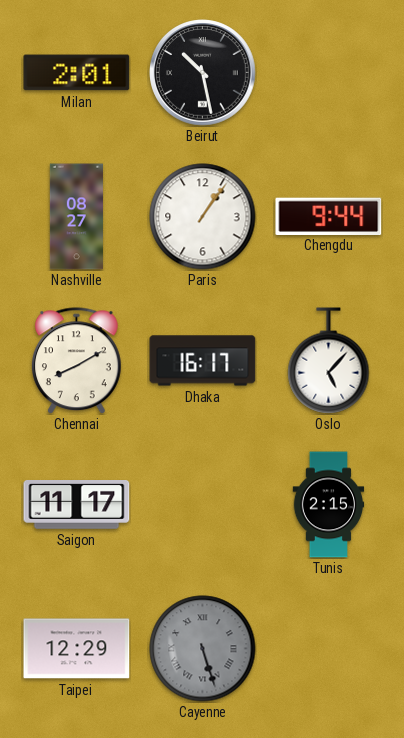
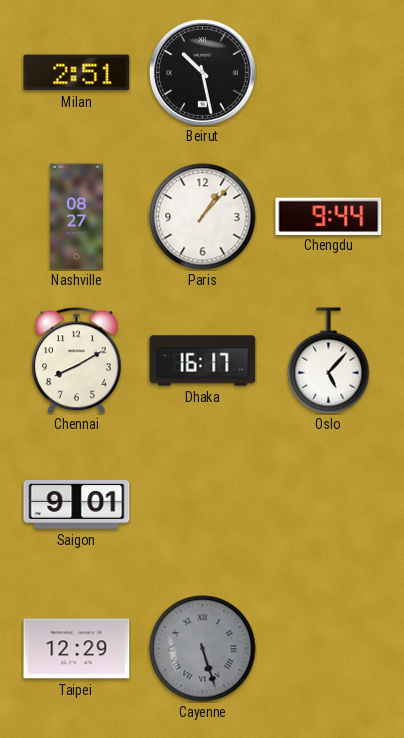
Milan: 2:01 -> 2:51
Paris: 1:06 -> 1:07
Saigon: 11:17 -> 9:01
Tunis: 2:15 -> none
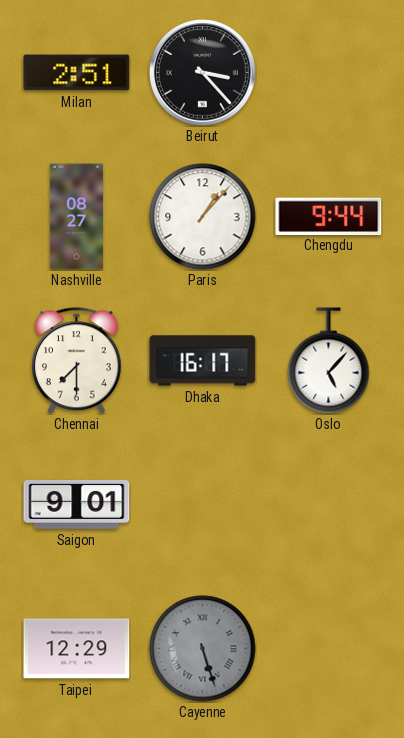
Beirut: 10:28 -> 3:23
Chennai: 8:10 -> 7:30
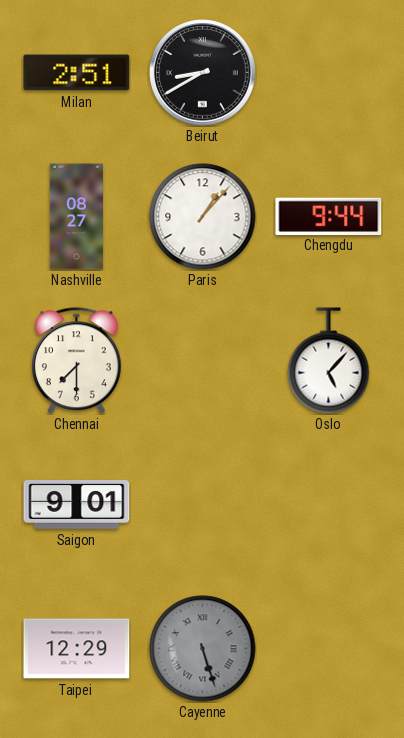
Beirut: 3:23 -> 8:40
Dhaka: 16:17 -> none
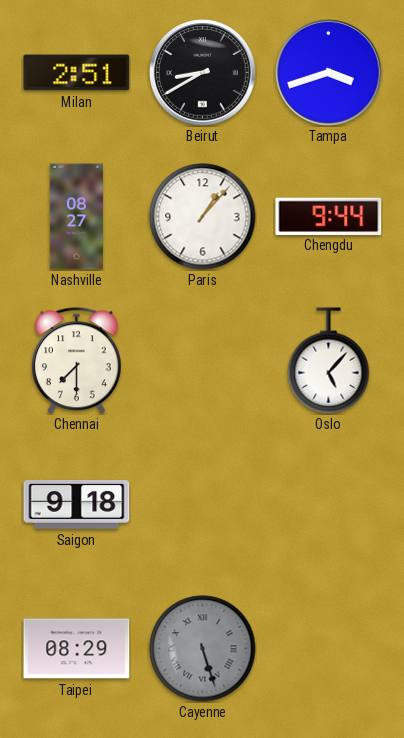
Tampa: none -> 3:42
Saigon: 9:01 -> 9:18
Taipei: 12:29 -> 08:29
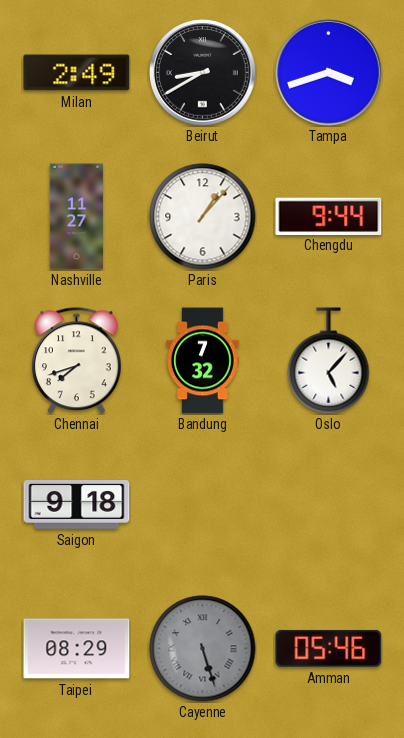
Milan: 2:51 -> 2:49
Nashville: 08:27 -> 11:27
Chennai: 7:30 -> 7:42
Bandung: none -> 7:32
Amman: none -> 05:46
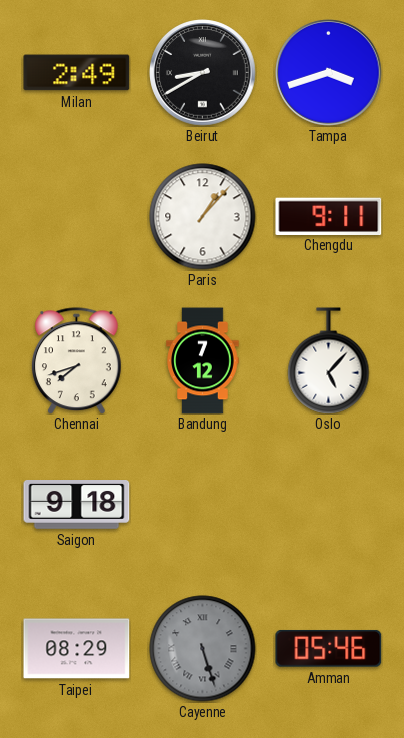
Nashville: 11:27 -> none
Chengdu: 9:44 -> 9:11
Bandung: 7:32 -> 7:12
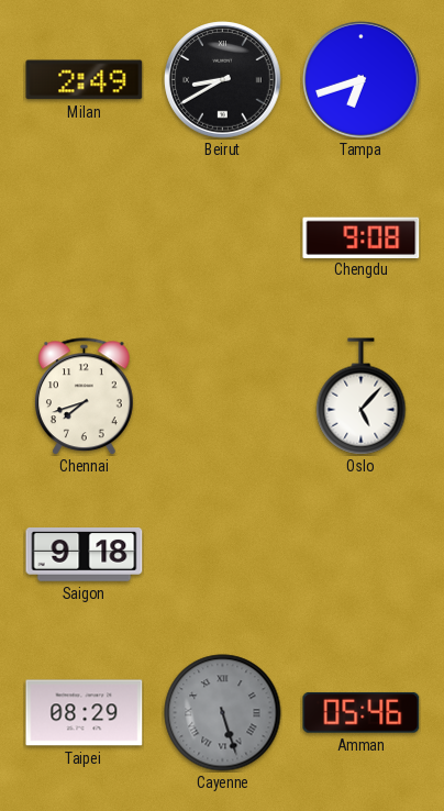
Tampa: 3:42 -> 6:42
Paris: 1:07 -> none
Chengdu: 9:11 -> 9:08
Bandung: 7:12 -> none
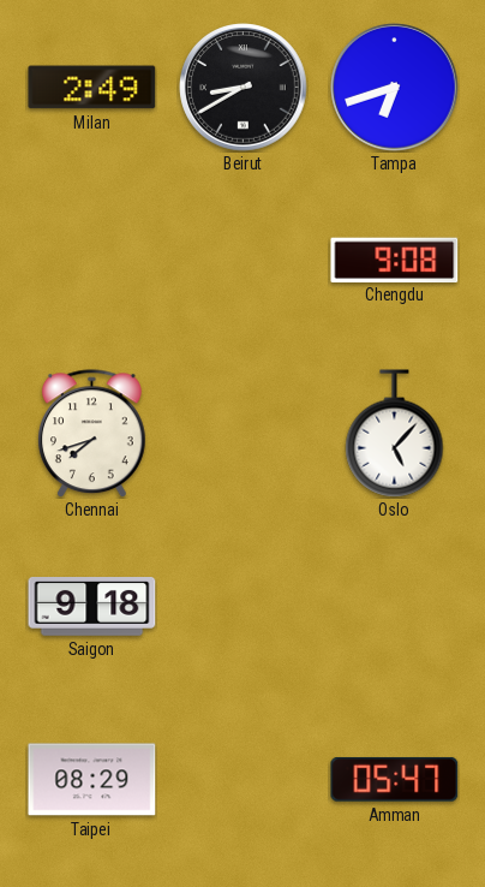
Cayenne: 5:27 -> none
Amman: 05:46 -> 05:47
